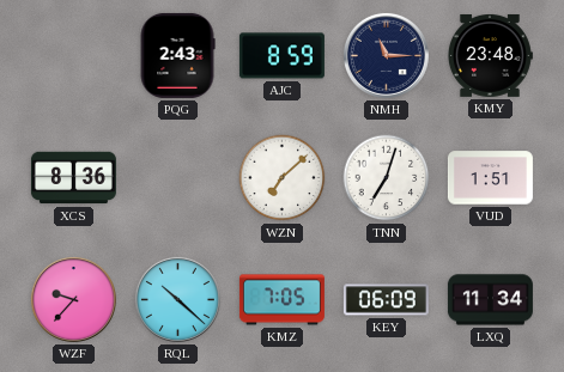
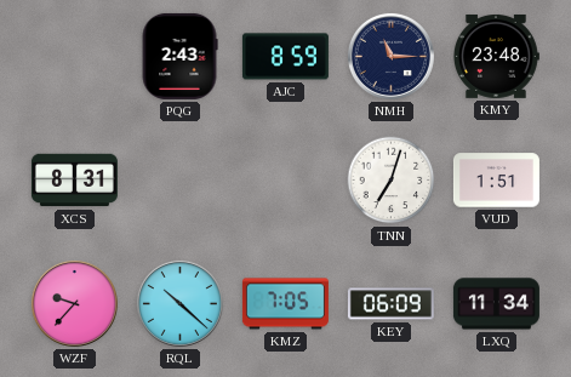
XCS: 8:36 -> 8:31
WZN: 7:08 -> none
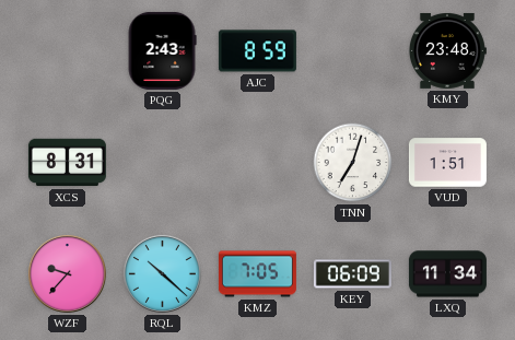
NMH: 11:15 -> none
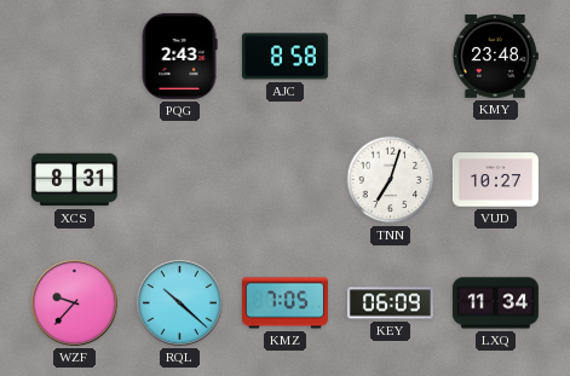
AJC: 8:59 -> 8:58
VUD: 1:51 -> 10:27
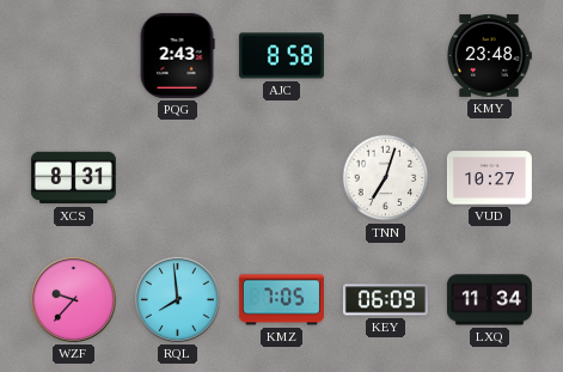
RQL: 10:22 -> 7:59
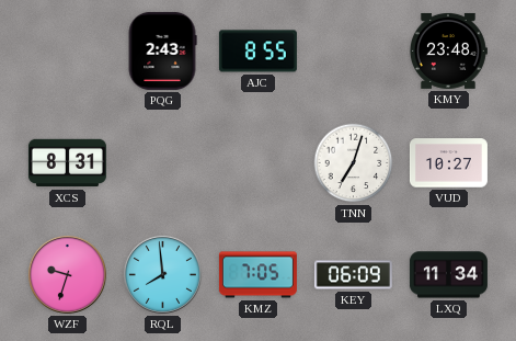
AJC: 8:58 -> 8:55
WZF: 9:37 -> 9:33
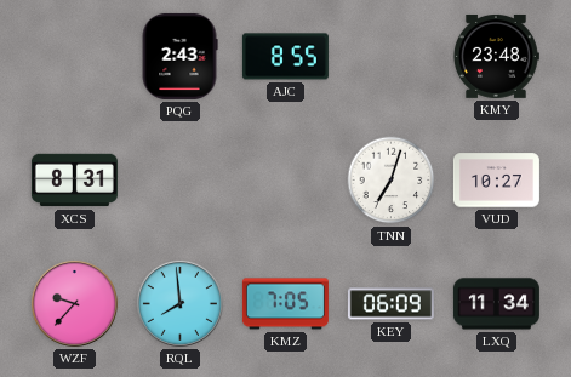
WZF: 9:33 -> 9:37
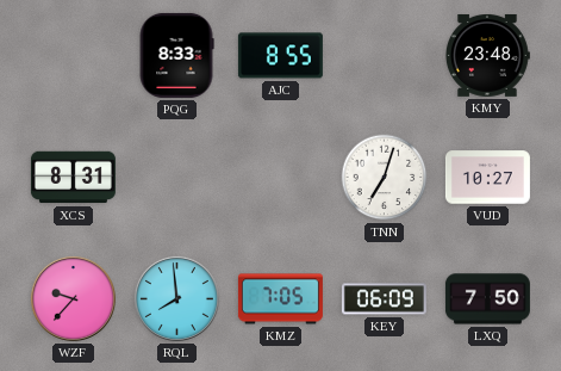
PQG: 2:43 -> 8:33
LXQ: 11:34 -> 7:50
